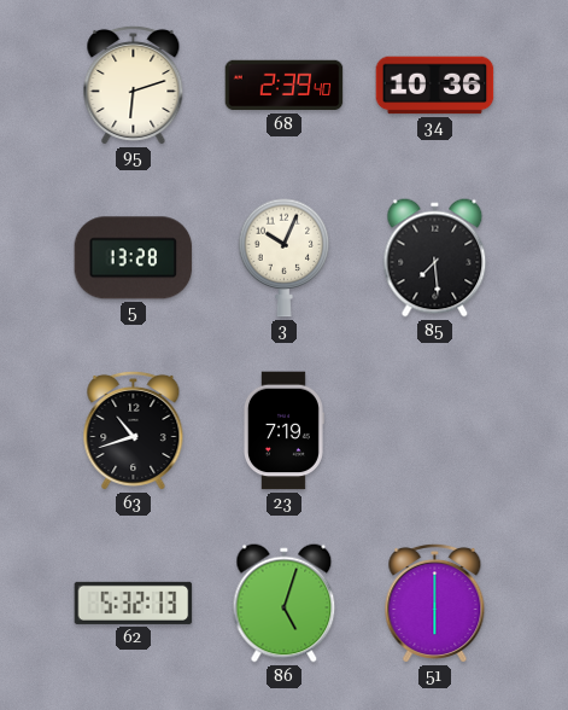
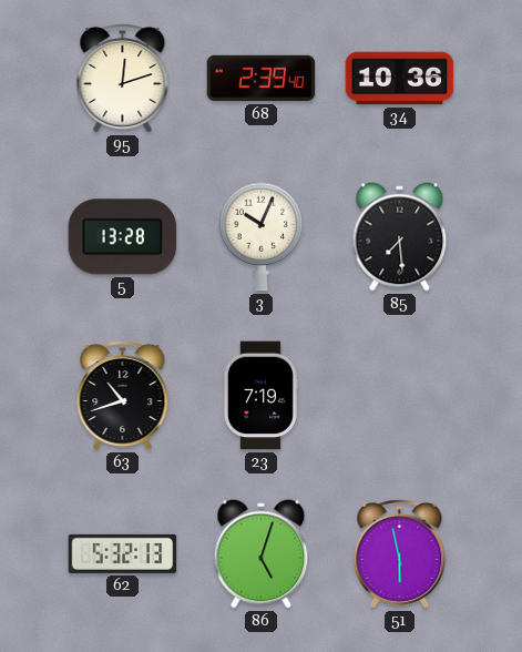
95: 6:12 -> 12:12
51: 6:00 -> 5:58
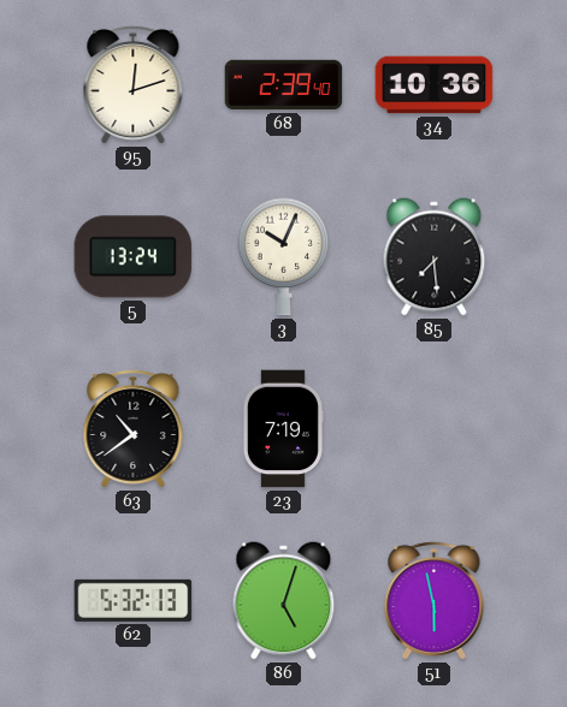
5: 13:28 -> 13:24
63: 10:42 -> 10:39
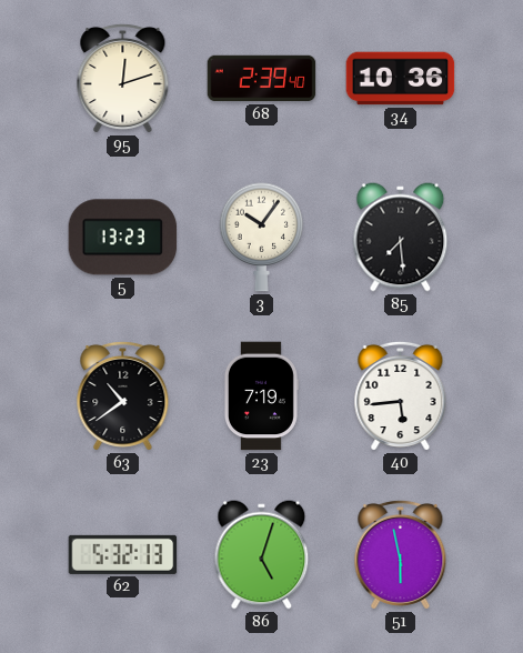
5: 13:24 -> 13:23
3: 10:04 -> 10:06
40: none -> 5:44
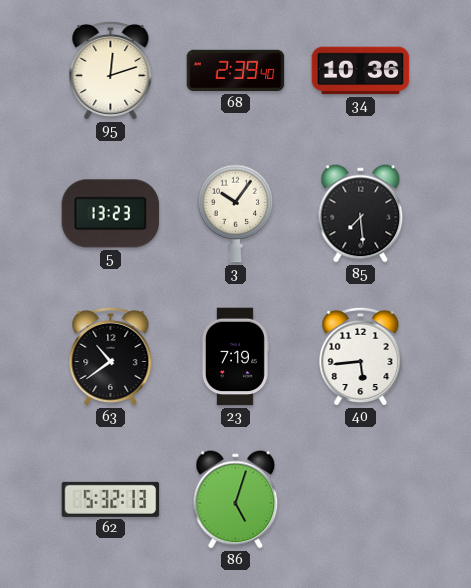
51: 5:58 -> none
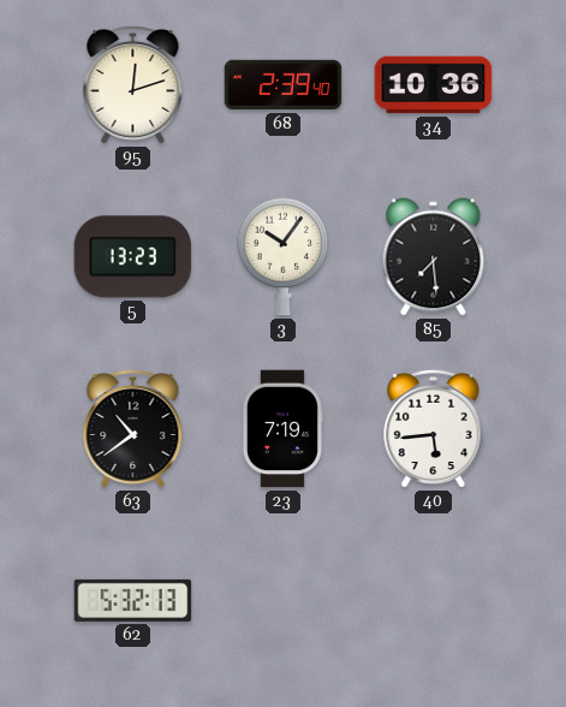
86: 5:03 -> none
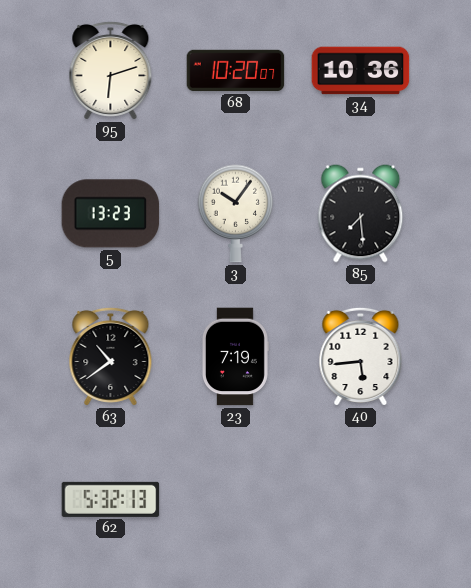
95: 12:12 -> 6:12
68: 2:39 -> 10:20
